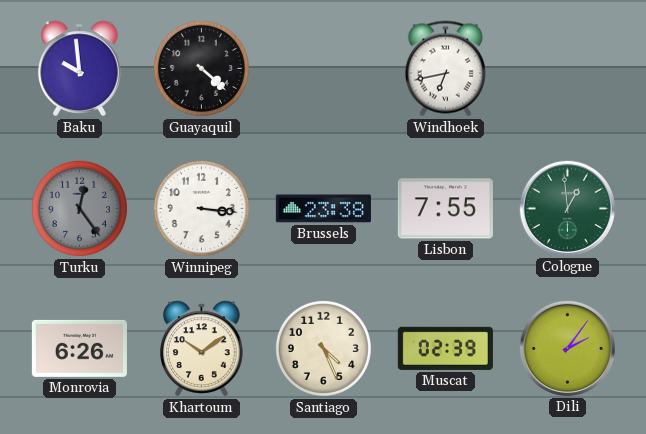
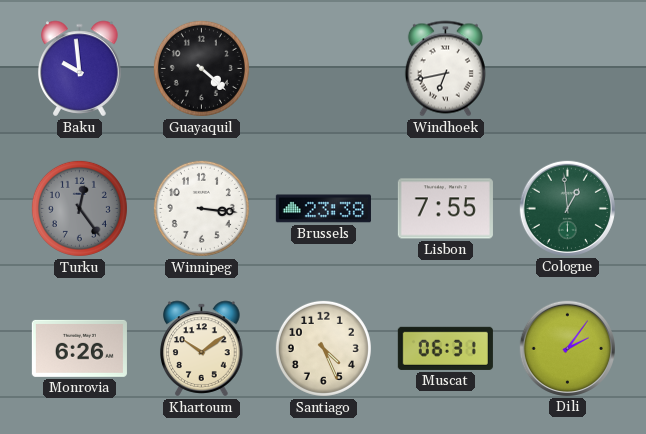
Muscat: 02:39 -> 06:31
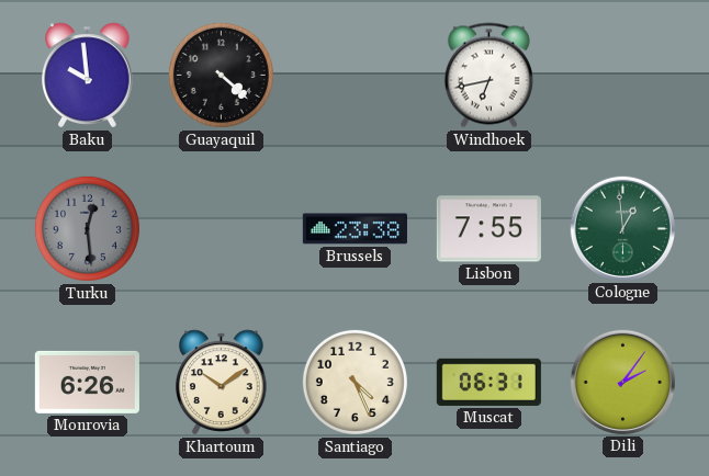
Turku: 12:24 -> 12:29
Winnipeg: 3:16 -> none
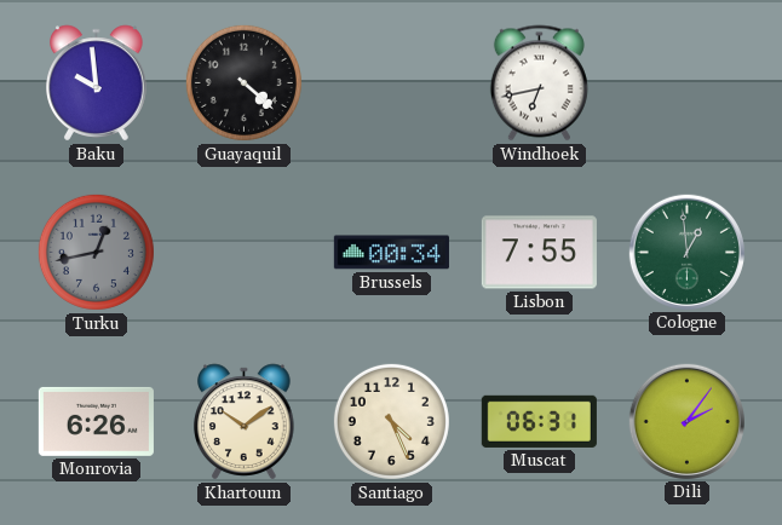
Turku: 12:29 -> 12:43
Brussels: 23:38 -> 00:34
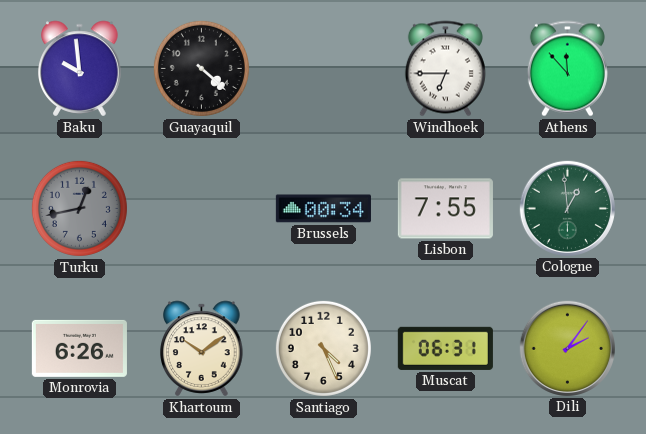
Windhoek: 6:43 -> 6:45
Athens: none -> 11:53
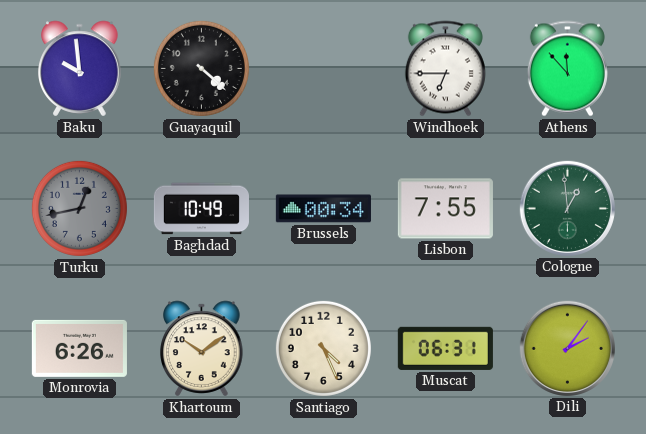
Baghdad: none -> 10:49
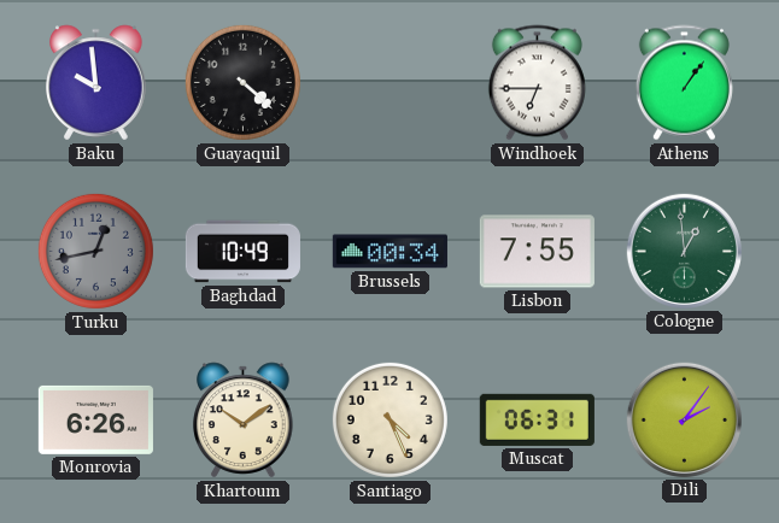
Athens: 11:53 -> 1:06
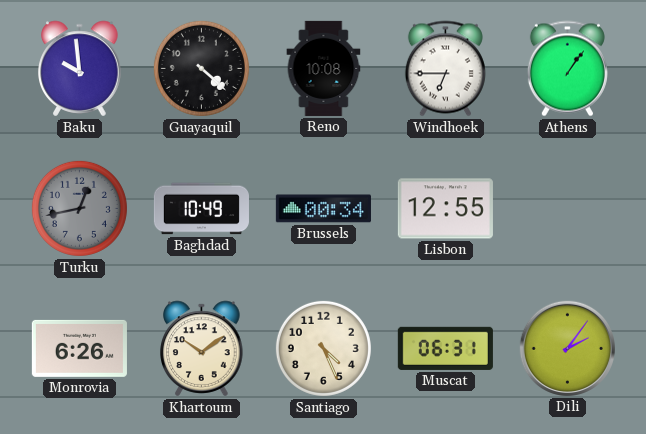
Reno: none -> 10:08
Lisbon: 7:55 -> 12:55
Cologne: 12:59 -> none
